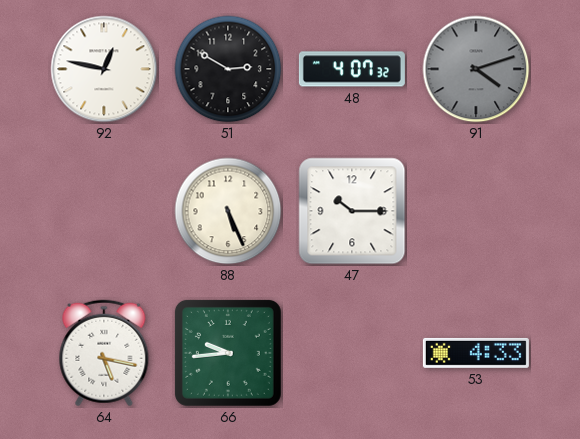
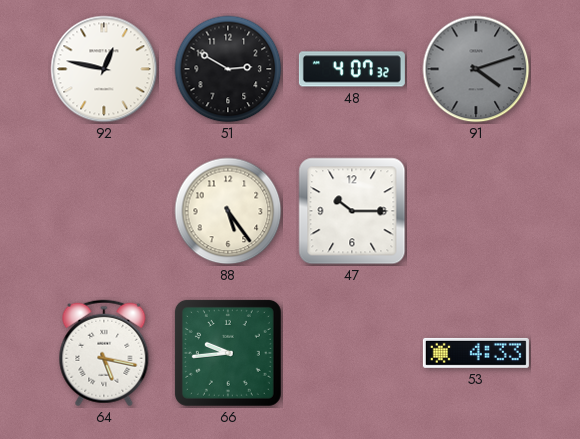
88: 5:26 -> 5:24
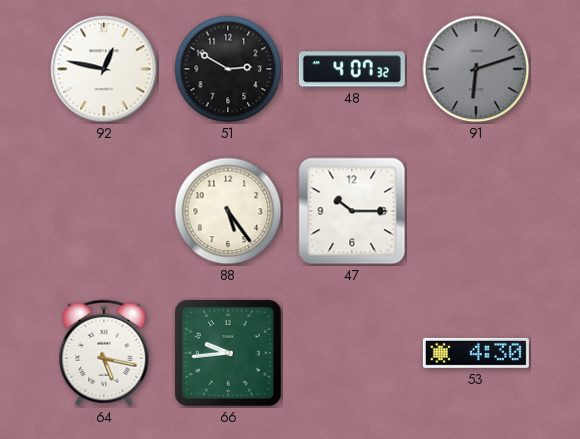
91: 4:12 -> 6:12
53: 4:33 -> 4:30
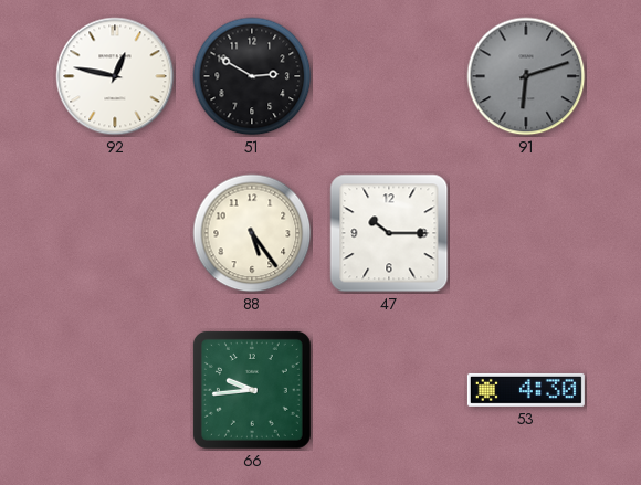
48: 4:07 -> none
64: 5:17 -> none
